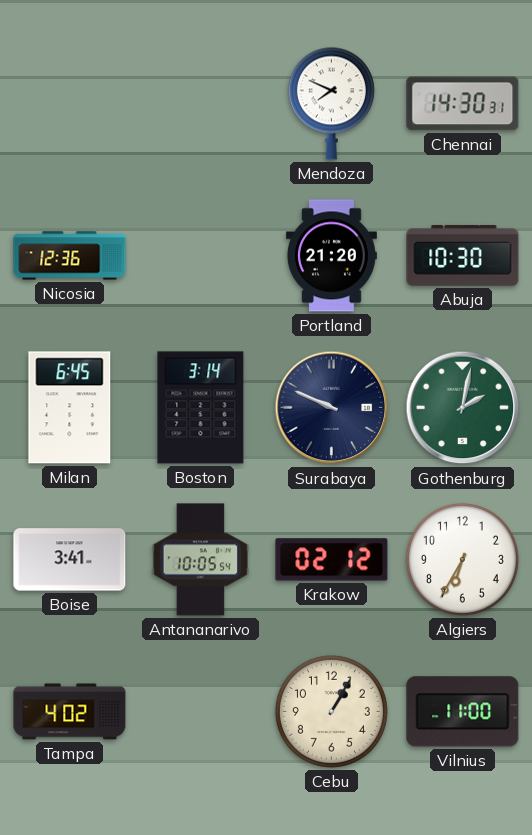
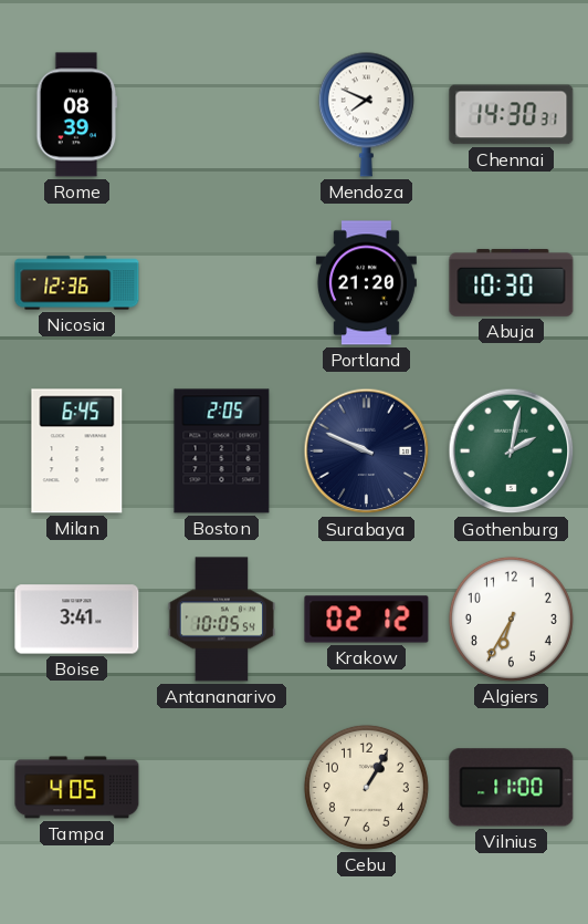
Rome: none -> 08:39
Boston: 3:14 -> 2:05
Tampa: 4:02 -> 4:05
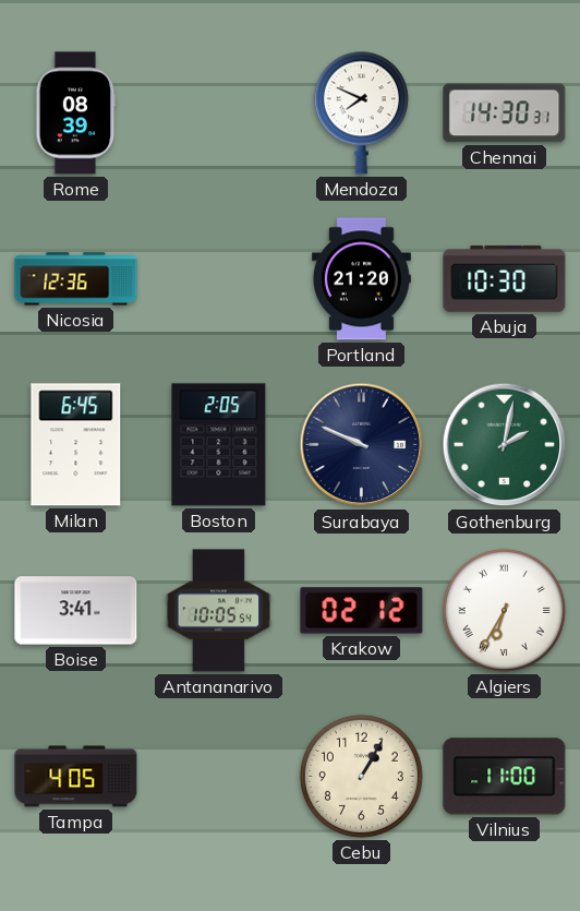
Algiers numerals: Arabic -> Roman
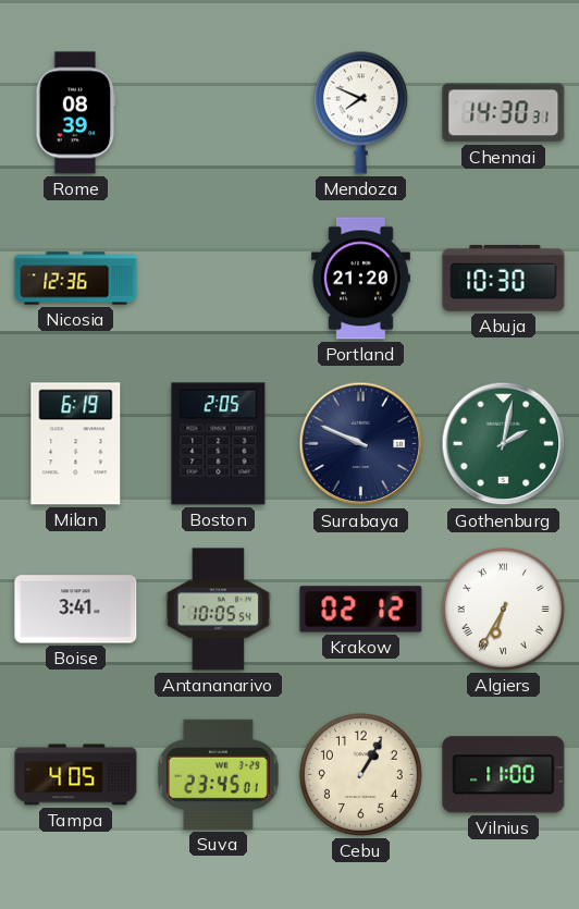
Milan: 6:45 -> 6:19
Suva: none -> 23:45
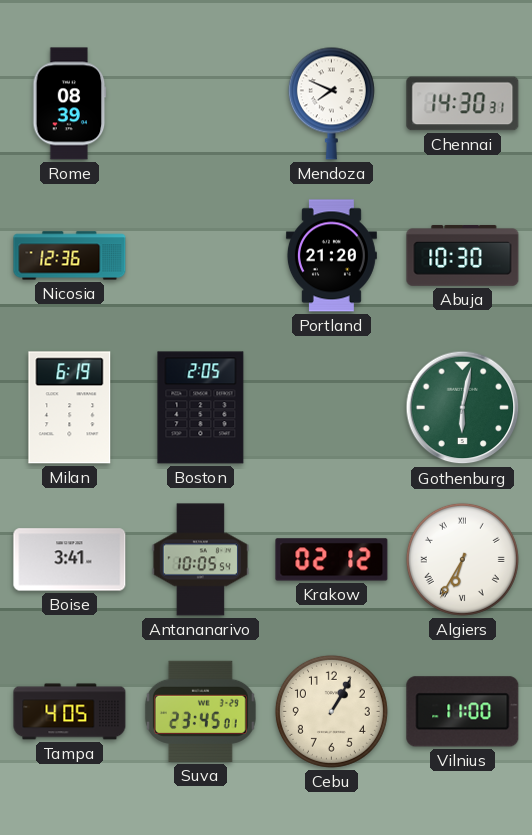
Surabaya: 9:49 -> none
Gothenburg: 2:02 -> 6:02
